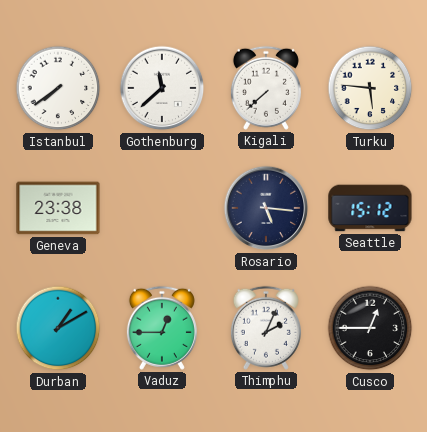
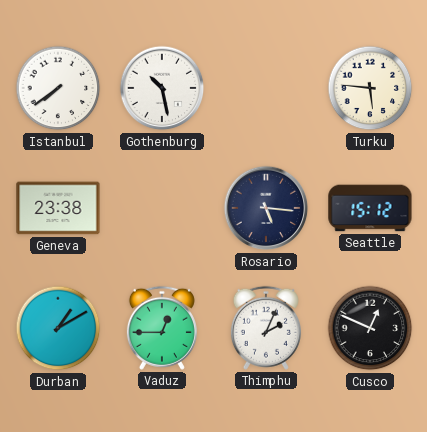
Gothenburg: 11:38 -> 10:28
Kigali: 7:38 -> none
Cusco: 12:45 -> 12:49
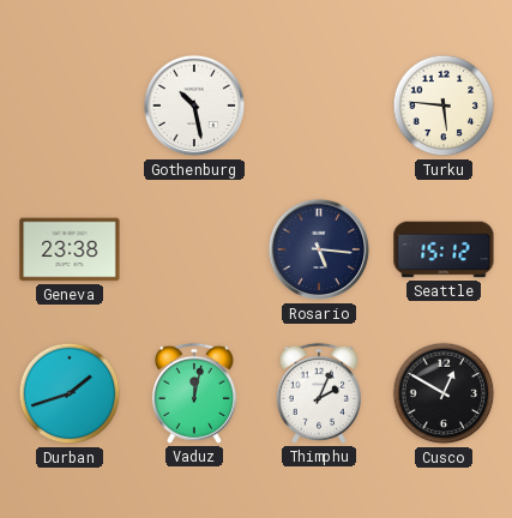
Istanbul: 7:39 -> none
Durban: 1:10 -> 1:42
Vaduz: 12:45 -> 12:02
Cusco: 12:49 -> 12:50
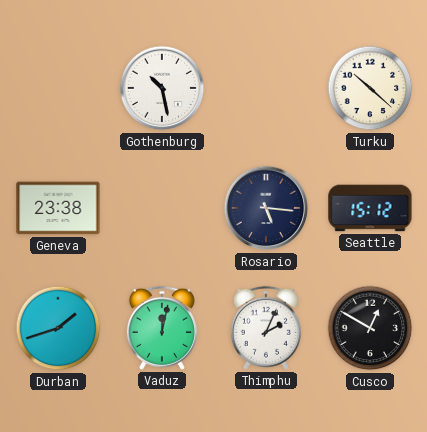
Turku: 5:46 -> 10:22
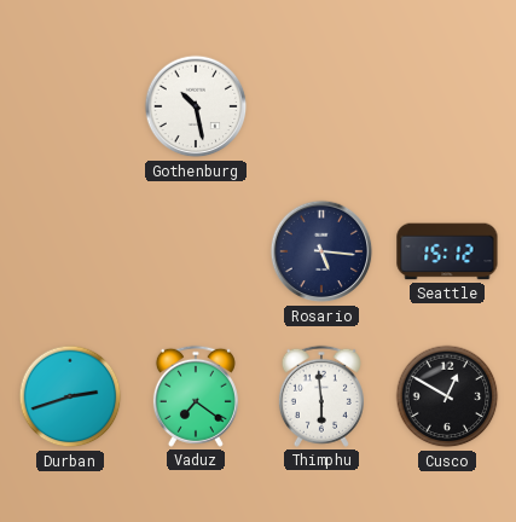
Turku: 10:22 -> none
Geneva: 23:38 -> none
Durban: 1:42 -> 2:42
Vaduz: 12:02 -> 7:21
Thimphu: 2:04 -> 5:59
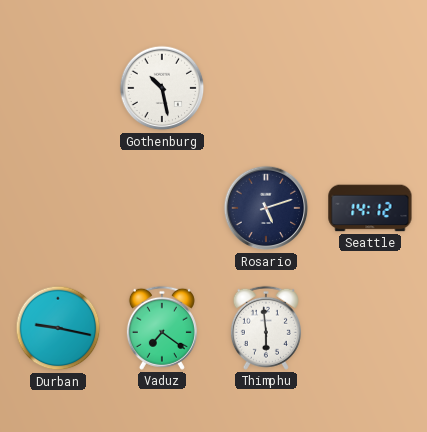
Rosario: 5:16 -> 5:12
Seattle: 15:12 -> 14:12
Durban: 2:42 -> 9:17
Cusco: 12:50 -> none
